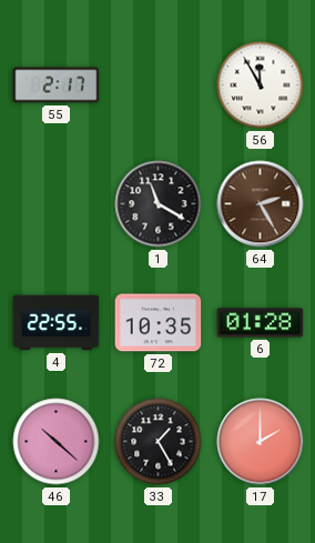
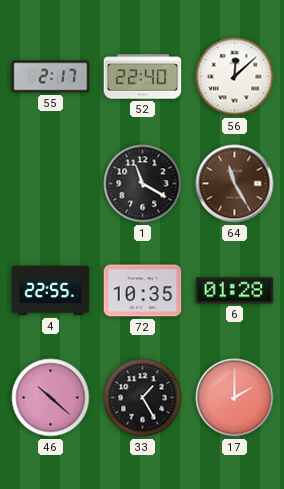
52: none -> 22:40
56: 11:55 -> 12:08
64: 2:25 -> 11:25
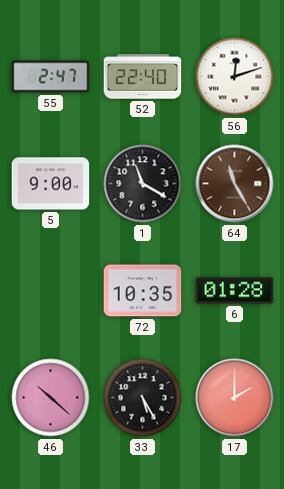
55: 2:17 -> 2:47
56: 12:08 -> 12:12
5: none -> 9:00
4: 22:55 -> none
33: 1:25 -> 5:25
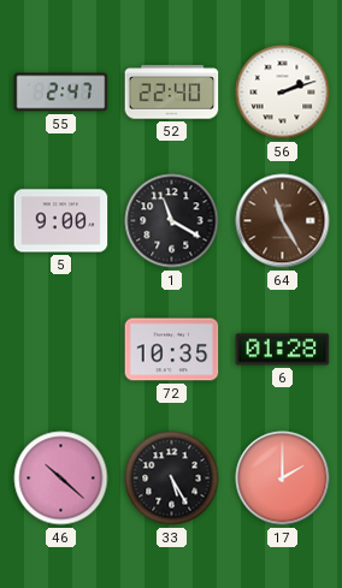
56: 12:12 -> 2:12
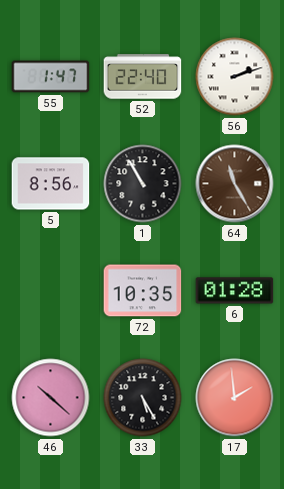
55: 2:47 -> 1:47
5: 9:00 -> 8:56
1: 11:20 -> 10:55
17: 2:00 -> 1:59
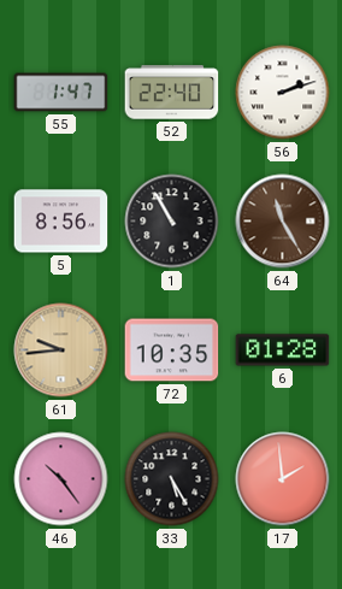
61: none -> 9:44
46: 10:22 -> 10:24
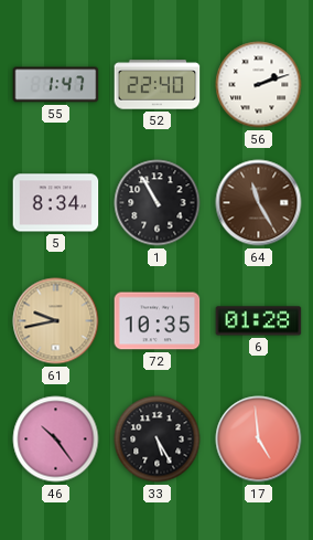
5: 8:56 -> 8:34
61: 9:44 -> 9:43
17: 1:59 -> 4:59
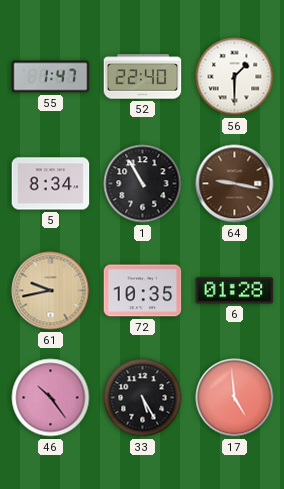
56: 2:12 -> 1:30
64: 11:25 -> 9:17
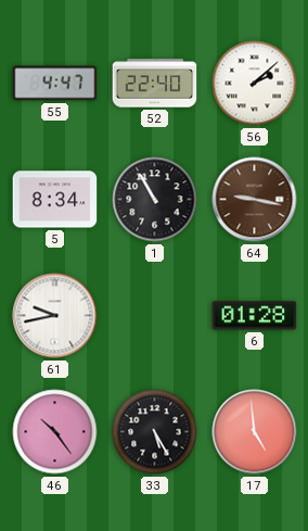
55: 1:47 -> 4:47
56: 1:30 -> 2:08
61 dial: champagne -> white
72: 10:35 -> none
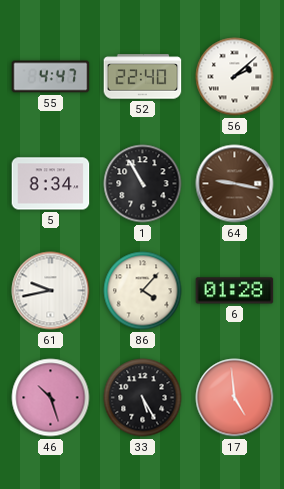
86: none -> 4:07
46: 10:24 -> 10:27
